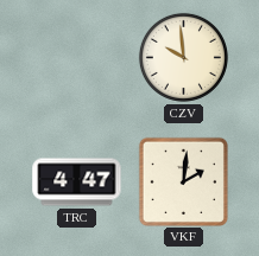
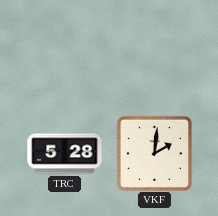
CZV: 9:59 -> none
TRC: 4:47 -> 5:28
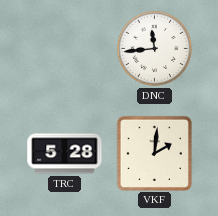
DNC: none -> 11:44
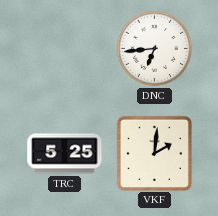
DNC: 11:44 -> 6:44
TRC: 5:28 -> 5:25
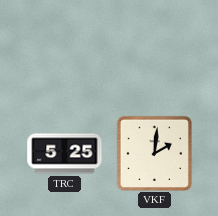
DNC: 6:44 -> none
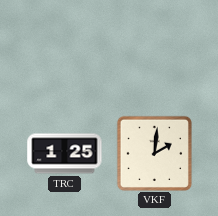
TRC: 5:25 -> 1:25
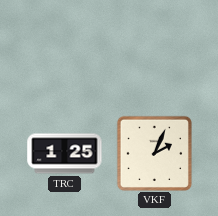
VKF: 2:01 -> 2:04
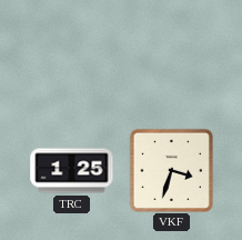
VKF: 2:04 -> 3:33
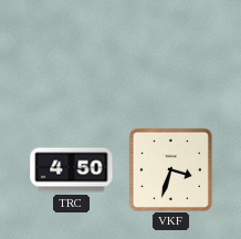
TRC: 1:25 -> 4:50
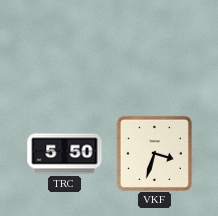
TRC: 4:50 -> 5:50
